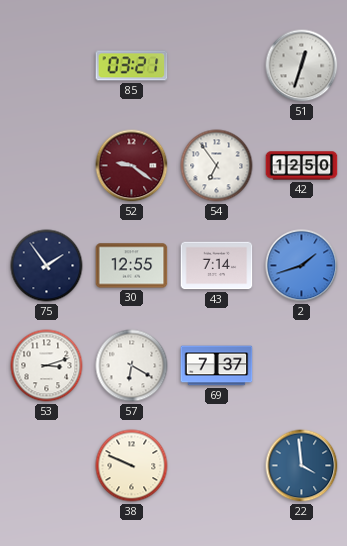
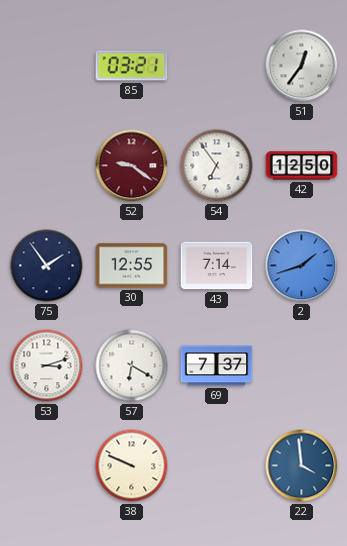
51: 12:33 -> 12:36
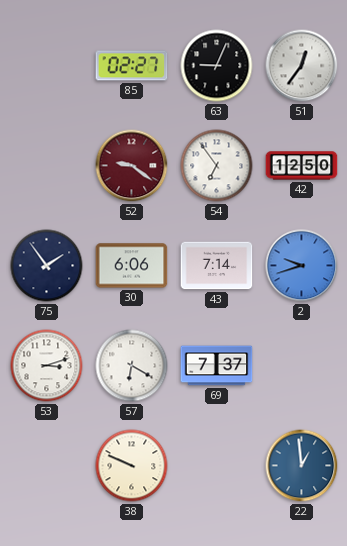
85: 03:21 -> 02:27
63: none -> 9:04
30: 12:55 -> 6:06
2: 1:42 -> 9:42
22: 3:59 -> 12:59
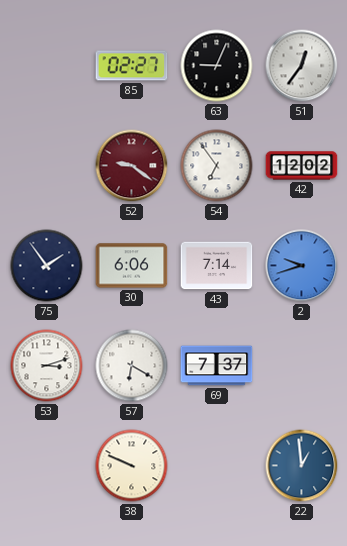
42: 12:50 -> 12:02
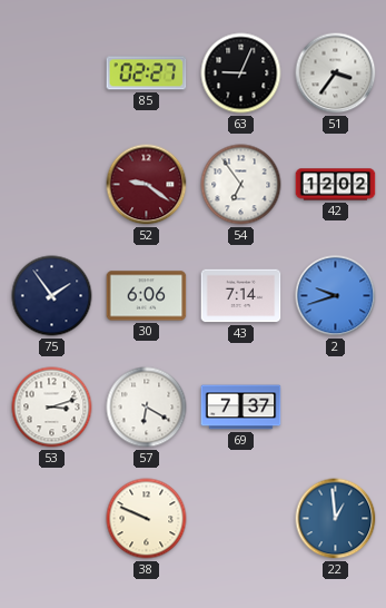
51: 12:36 -> 3:36
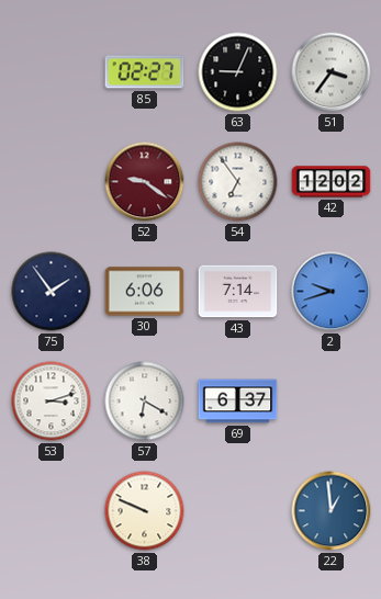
69: 7:37 -> 6:37
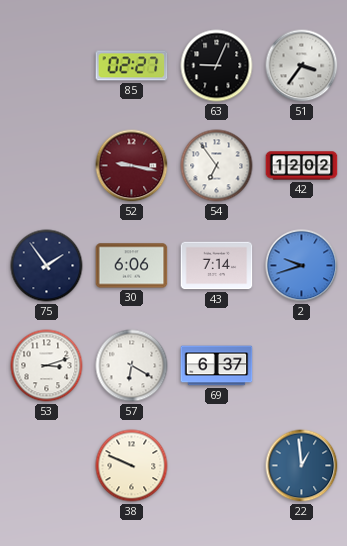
52: 9:21 -> 9:17
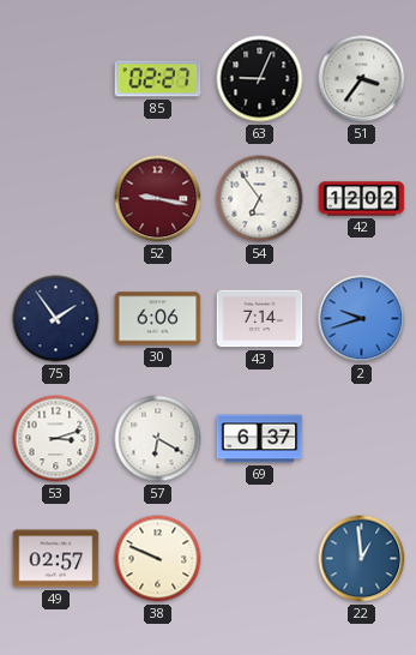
49: none -> 02:57
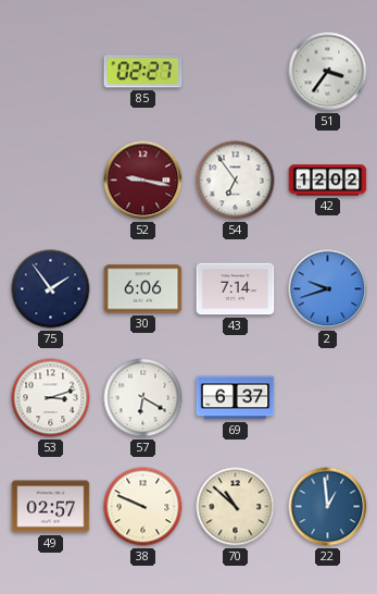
63: 9:04 -> none
70: none -> 10:52
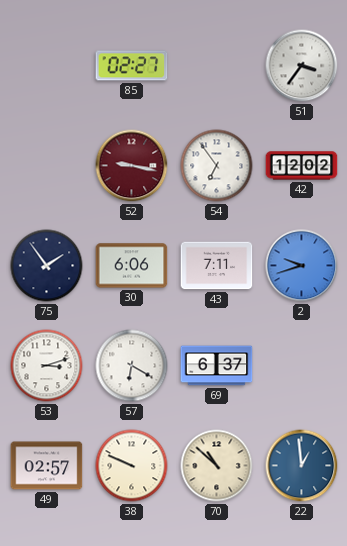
43: 7:14 -> 7:11
